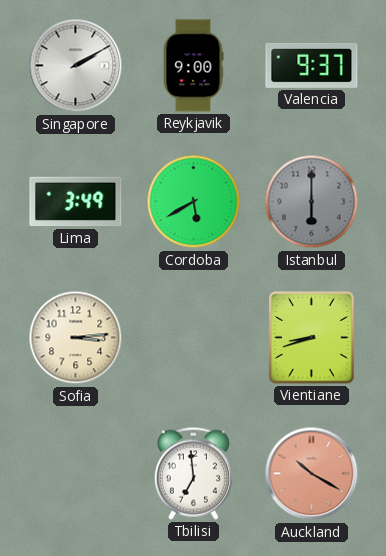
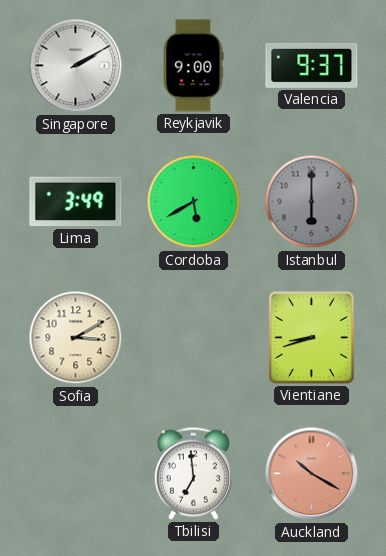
Sofia: 3:14 -> 3:10
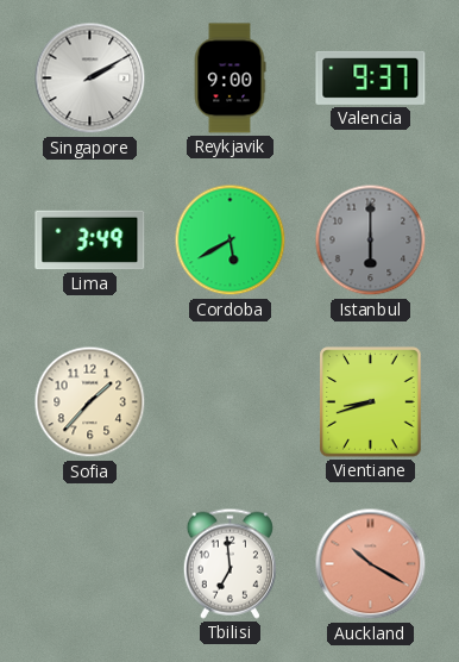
Sofia: 3:10 -> 1:37
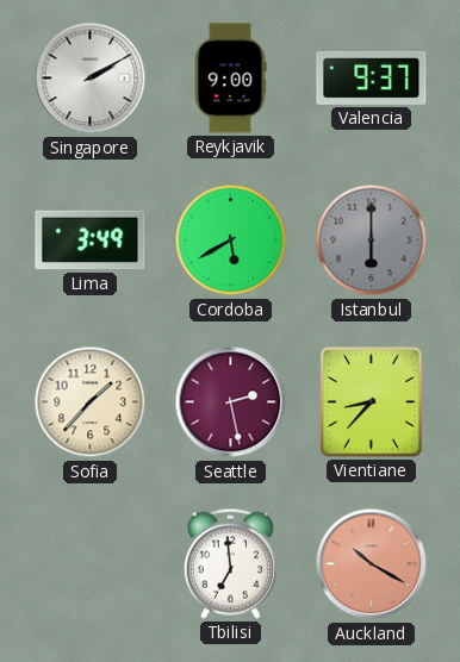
Seattle: none -> 2:28
Vientiane: 8:42 -> 8:37
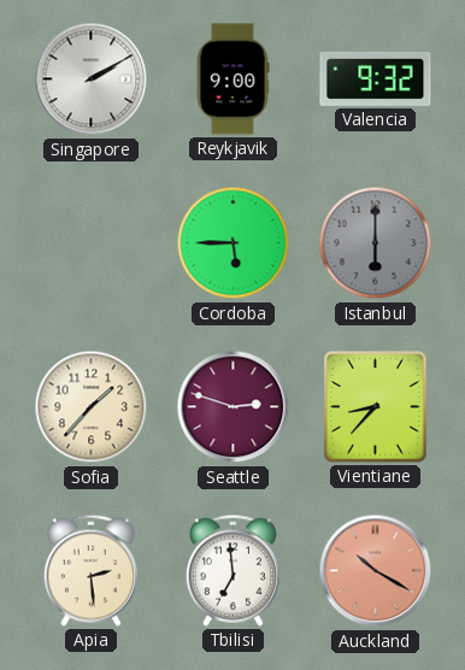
Valencia: 9:37 -> 9:32
Lima: 3:49 -> none
Cordoba: 5:40 -> 5:45
Seattle: 2:28 -> 2:48
Apia: none -> 2:29
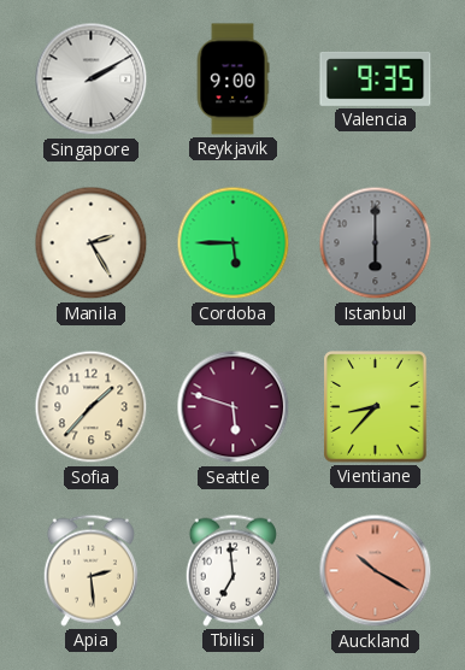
Valencia: 9:32 -> 9:35
Manila: none -> 2:25
Seattle: 2:48 -> 5:48
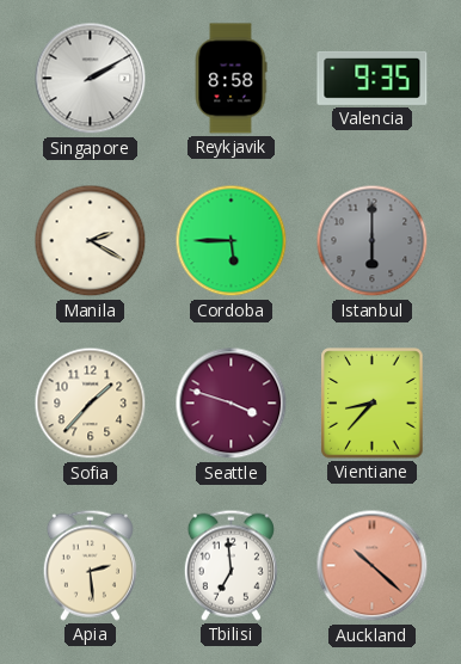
Reykjavik: 9:00 -> 8:58
Manila: 2:25 -> 2:20
Seattle: 5:48 -> 3:48
Auckland: 10:20 -> 10:22
